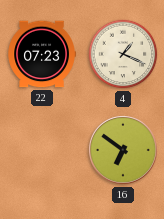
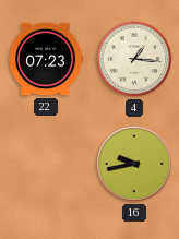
4: 1:19 -> 1:16
16: 6:51 -> 9:43
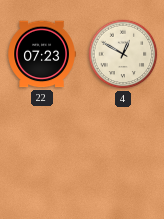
4: 1:16 -> 12:50
16: 9:43 -> none
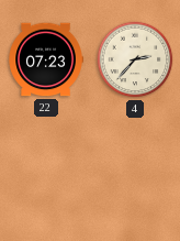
4: 12:50 -> 2:37
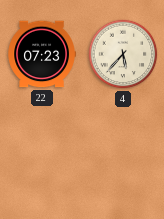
4: 2:37 -> 5:37
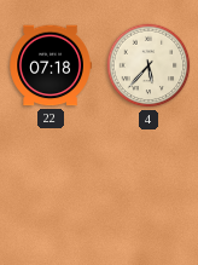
22: 07:23 -> 07:18
